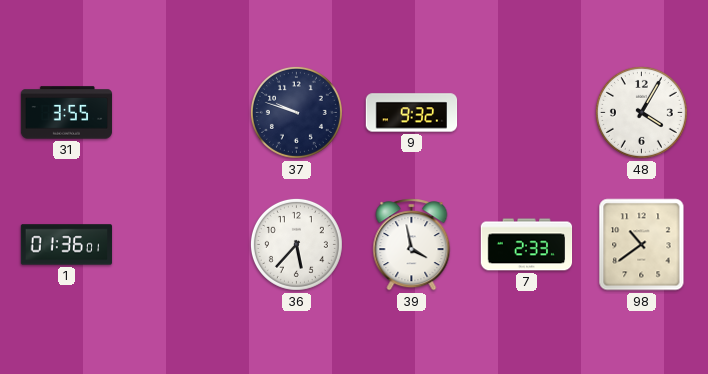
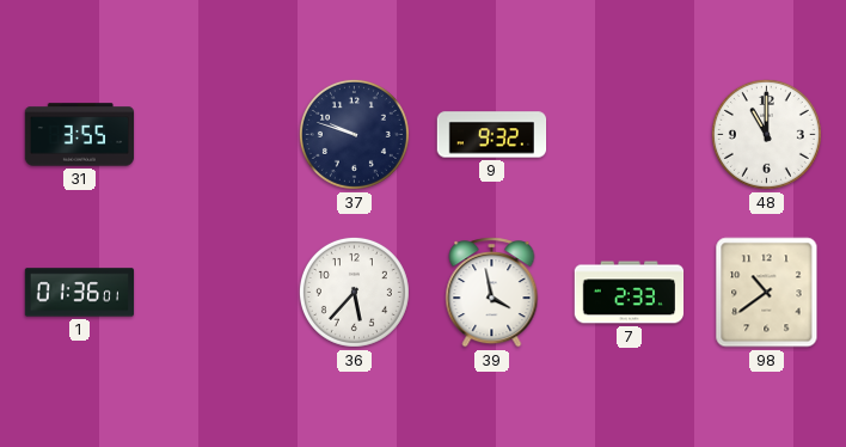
48: 4:05 -> 11:00
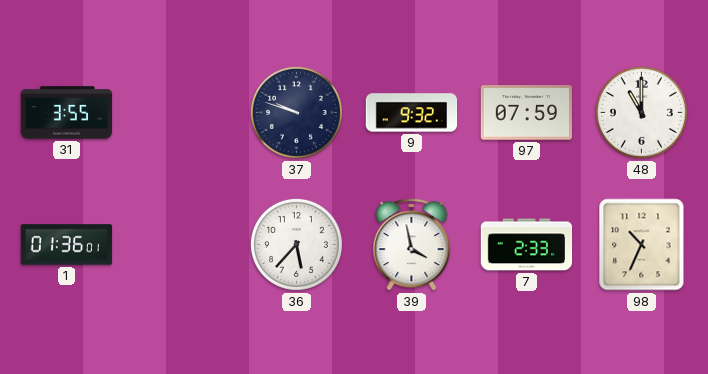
97: none -> 07:59
98: 10:39 -> 10:34
